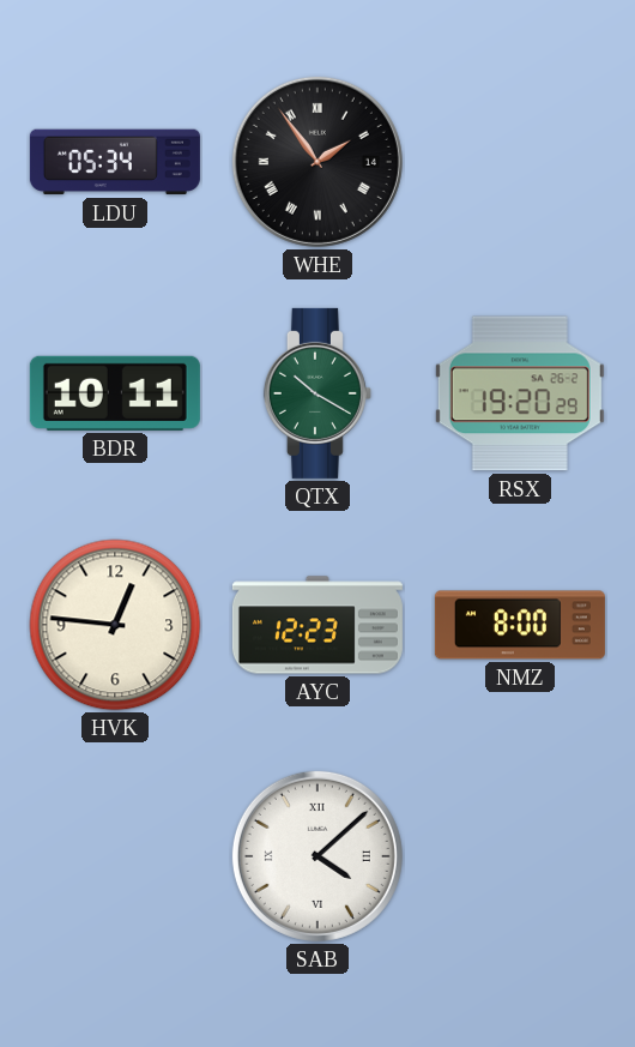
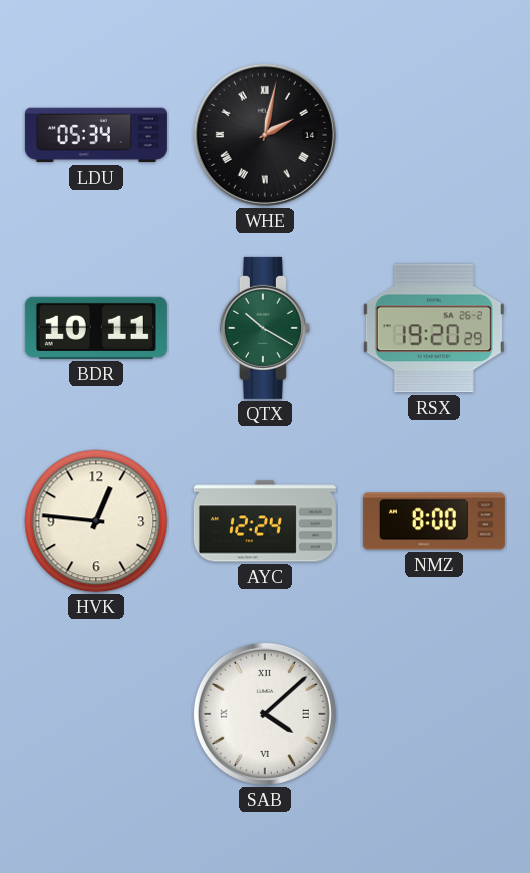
WHE: 1:54 -> 2:02
AYC: 12:23 -> 12:24
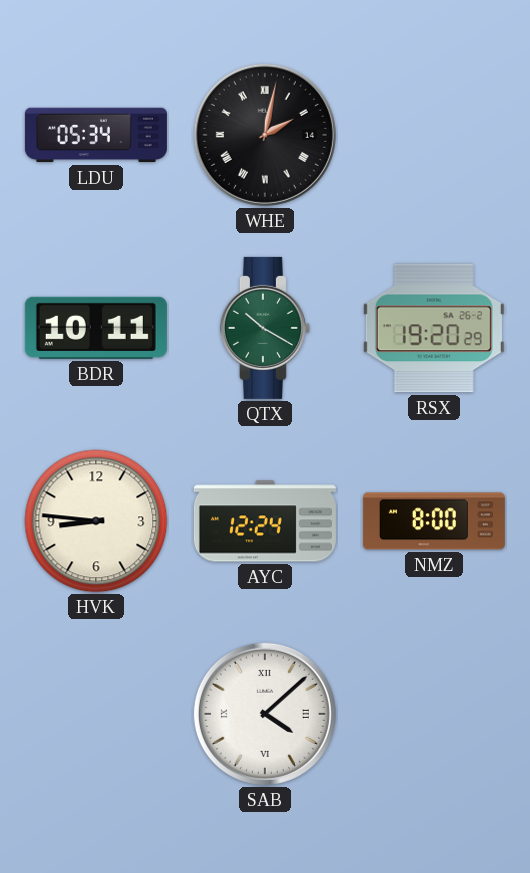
HVK: 12:46 -> 8:46
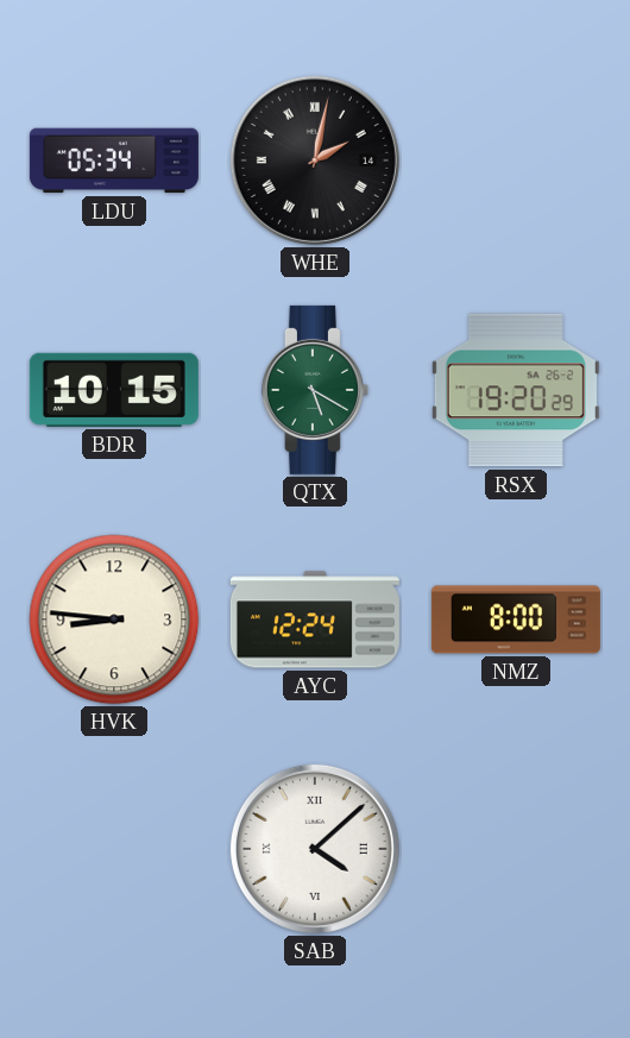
BDR: 10:11 -> 10:15
QTX: 10:20 -> 5:20
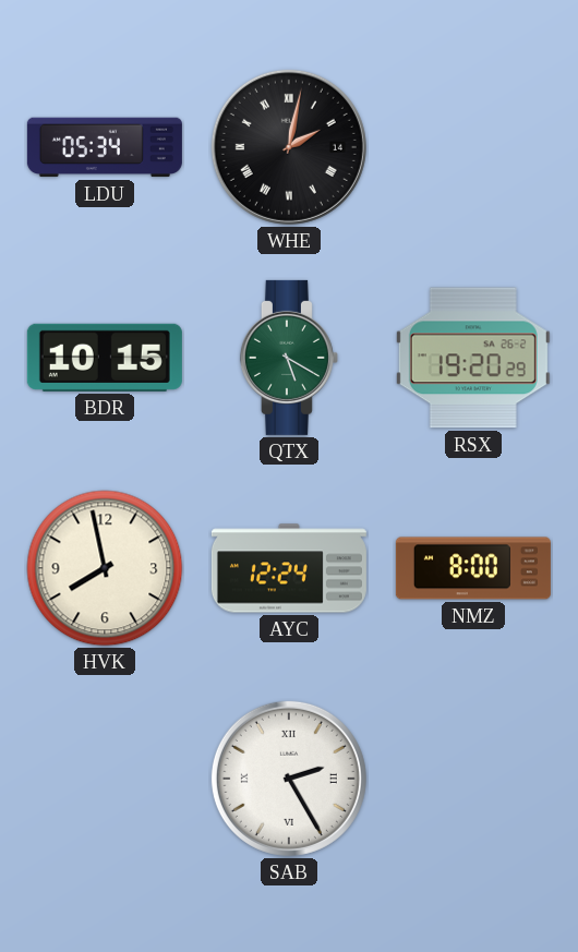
HVK: 8:46 -> 7:58
SAB: 4:08 -> 2:25
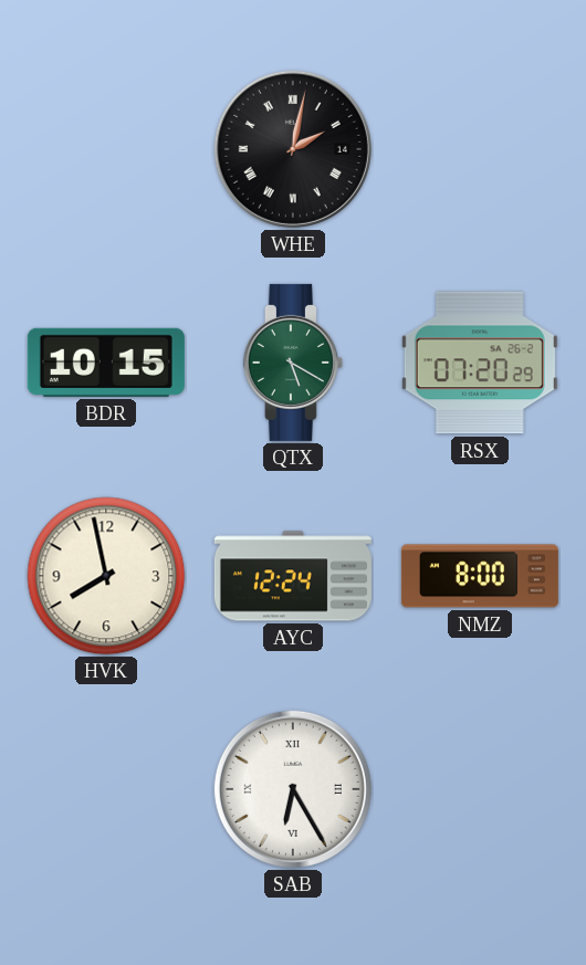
LDU: 05:34 -> none
RSX: 19:20 -> 07:20
SAB: 2:25 -> 6:25
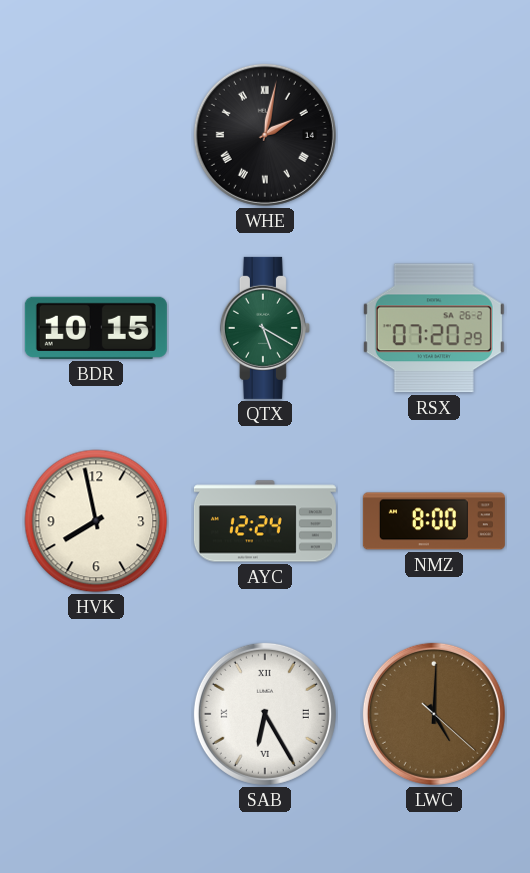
LWC: none -> 5:00
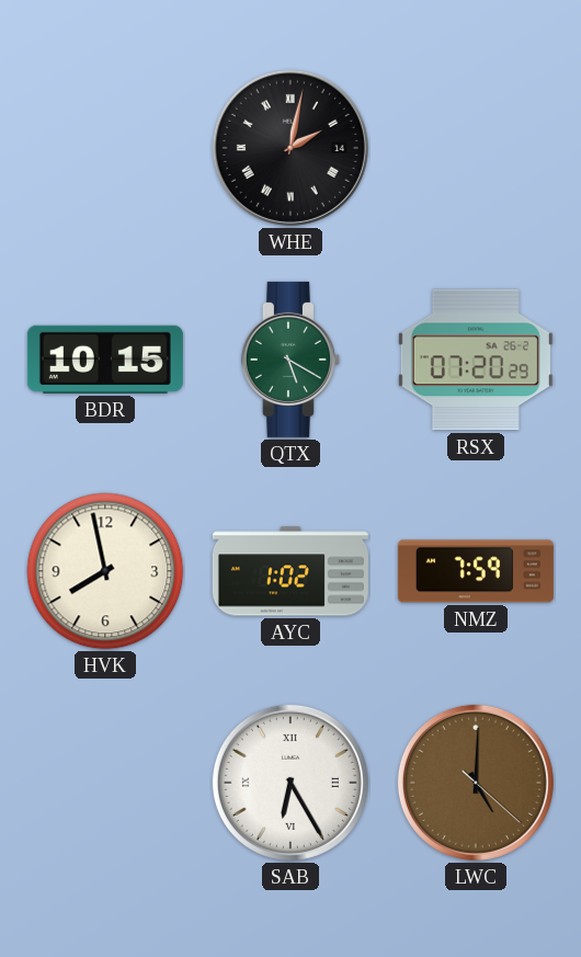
AYC: 12:24 -> 1:02
NMZ: 8:00 -> 7:59
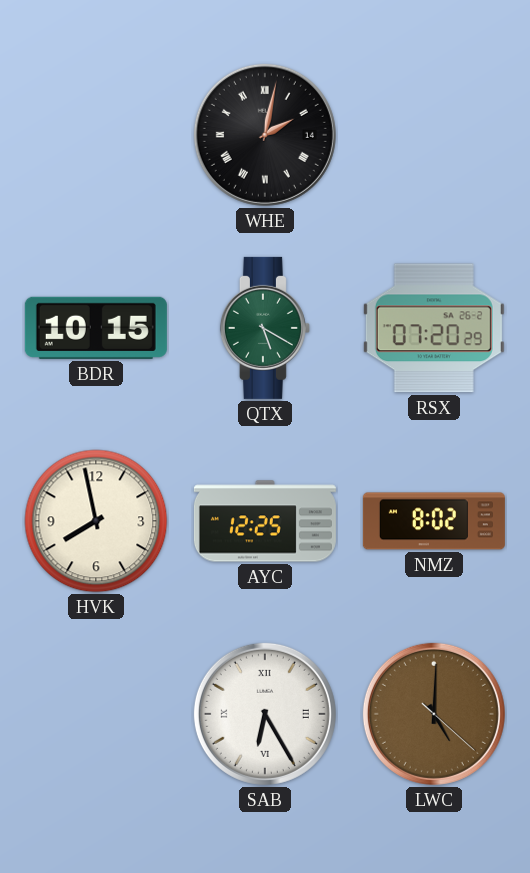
AYC: 1:02 -> 12:25
NMZ: 7:59 -> 8:02
